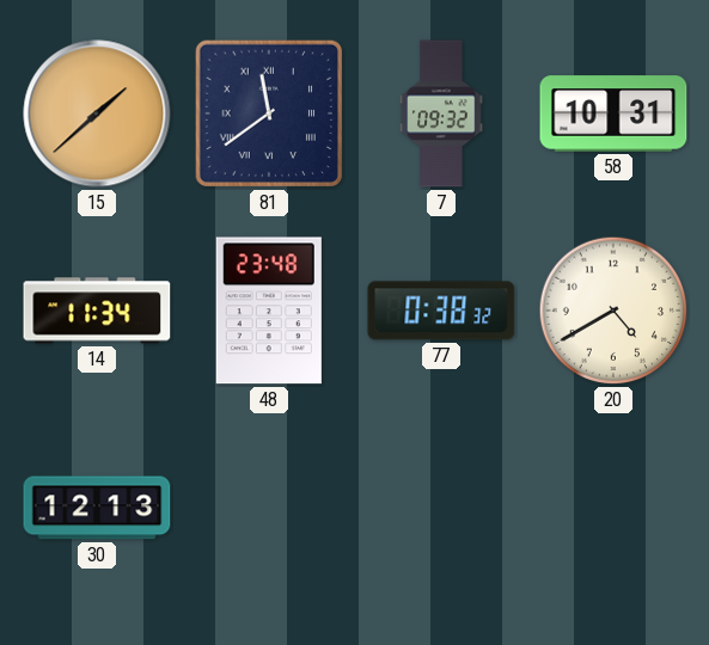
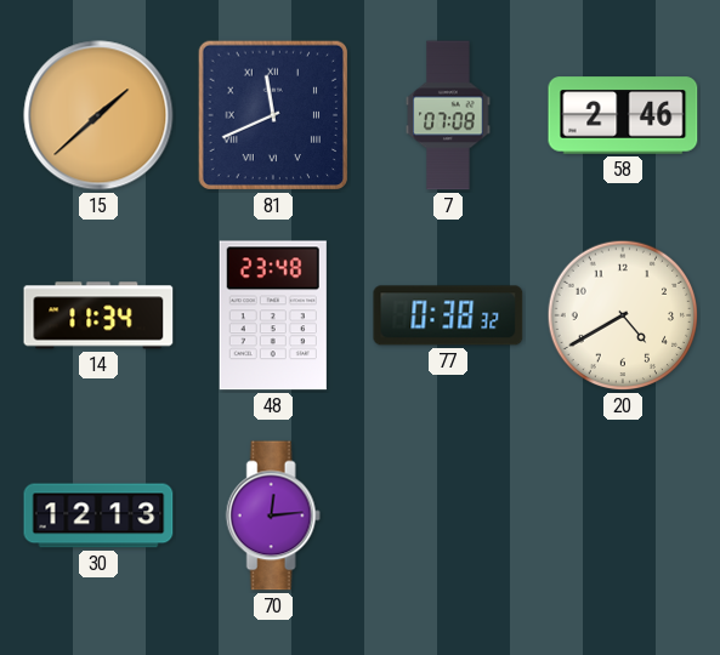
81: 11:39 -> 11:41
7: 09:32 -> 07:08
58: 10:31 -> 2:46
70: none -> 12:14
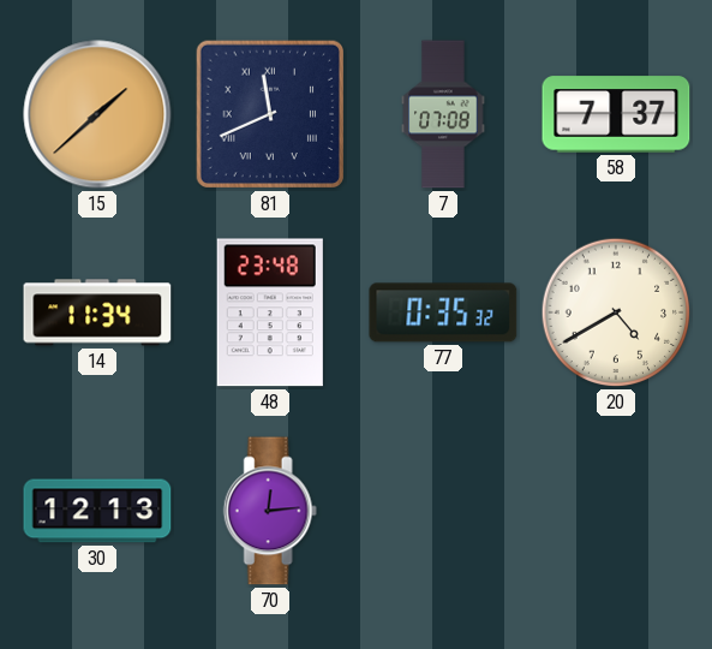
58: 2:46 -> 7:37
77: 0:38 -> 0:35
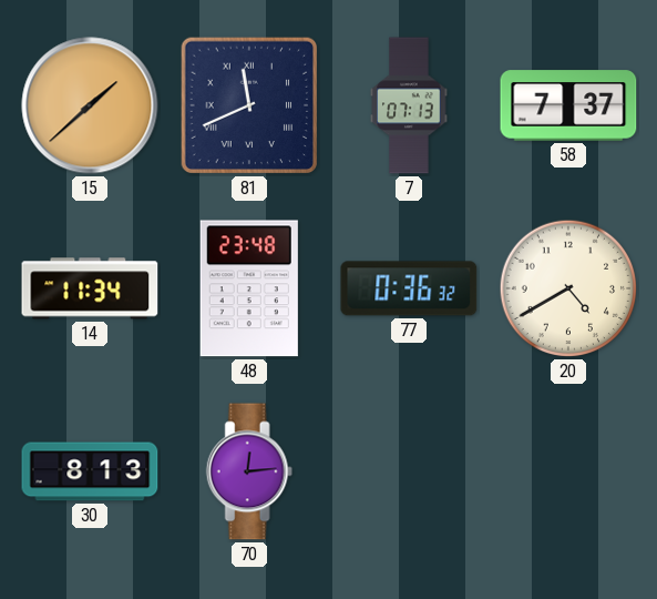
7: 07:08 -> 07:13
77: 0:35 -> 0:36
30: 12:13 -> 8:13
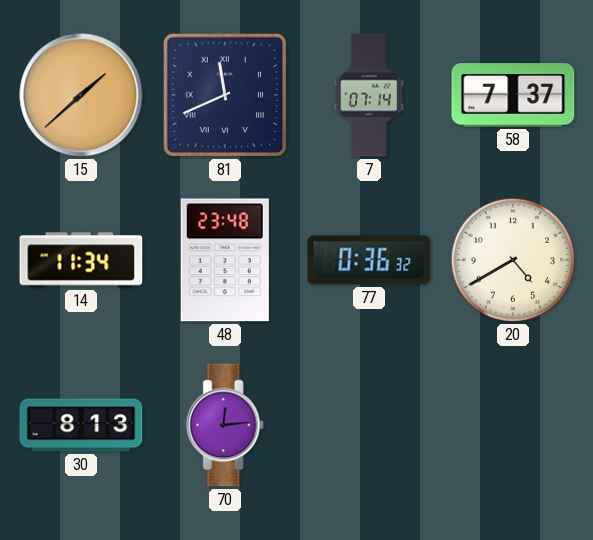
7: 07:13 -> 07:14
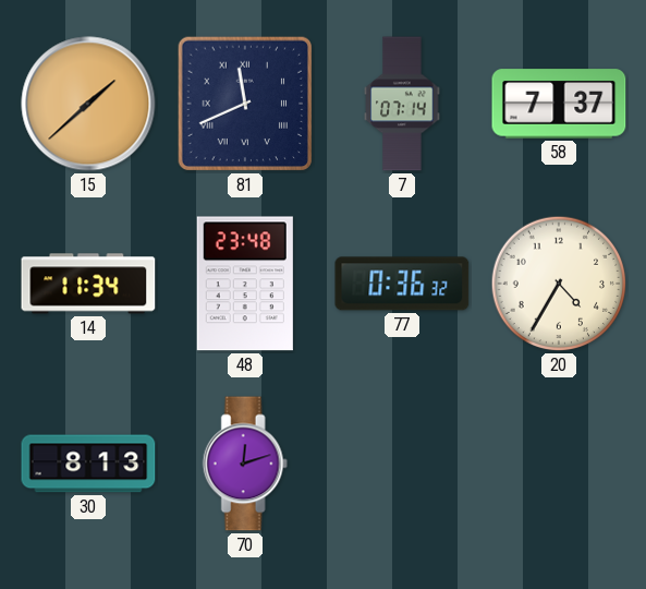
20: 4:40 -> 4:35
70: 12:14 -> 12:12
